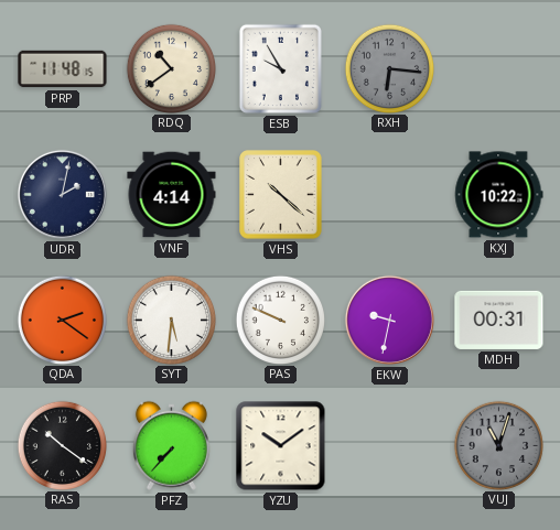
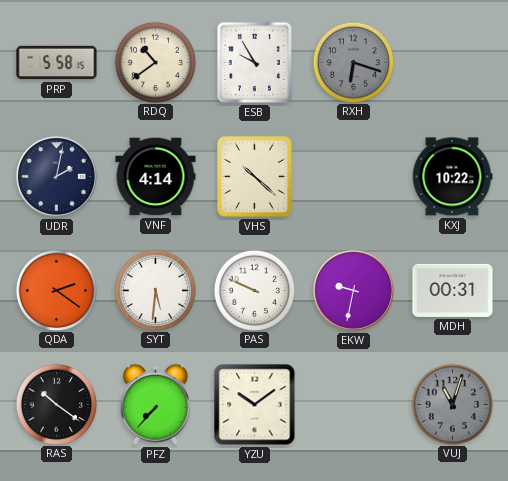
PRP: 11:48 -> 5:58
RXH: 6:16 -> 6:18
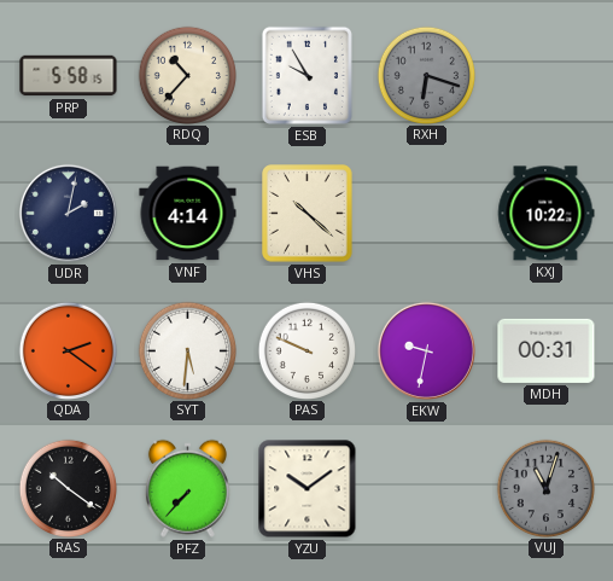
RDQ: 10:39 -> 10:37
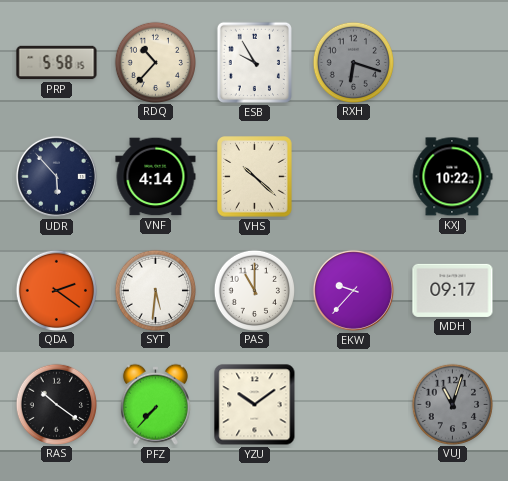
UDR: 2:02 -> 5:53
PAS: 9:49 -> 11:00
EKW: 9:32 -> 9:37
MDH: 00:31 -> 09:17
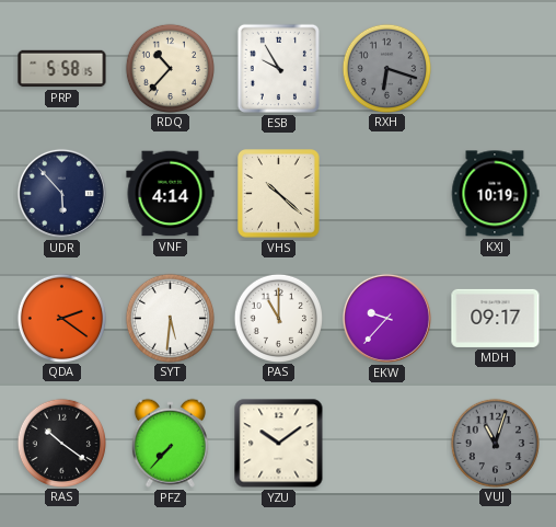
KXJ: 10:22 -> 10:19
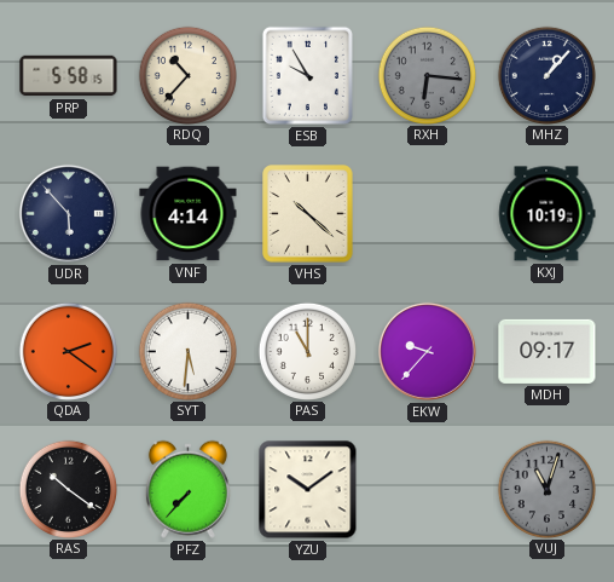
RXH: 6:18 -> 6:16
MHZ: none -> 1:07
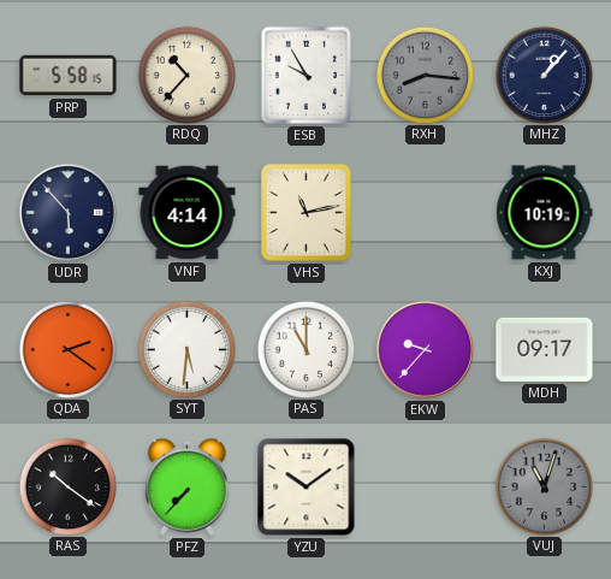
RXH: 6:16 -> 8:16
VHS: 10:22 -> 11:13
